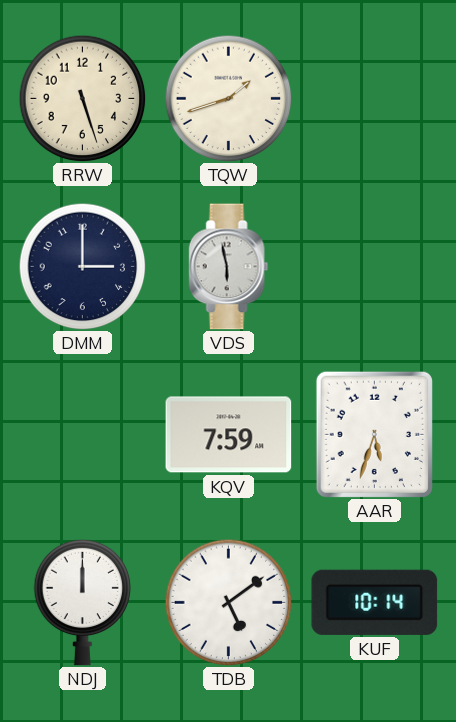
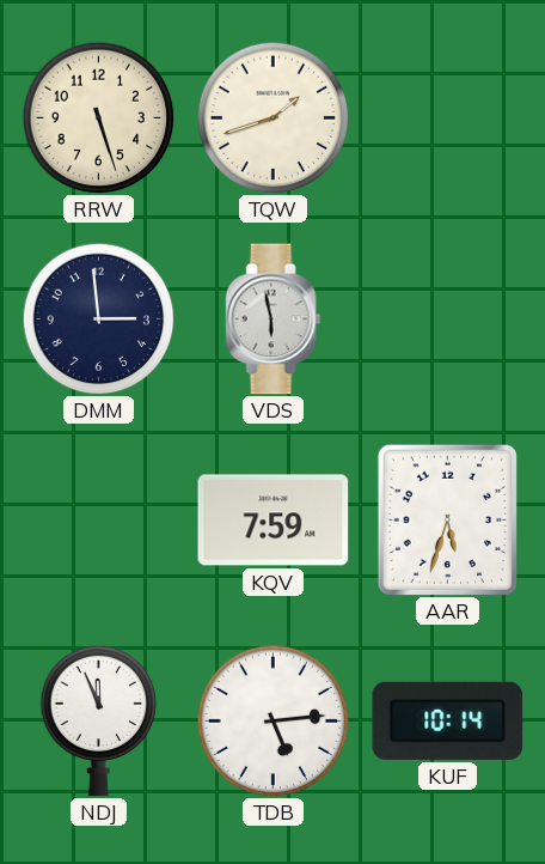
DMM: 3:00 -> 2:59
NDJ: 12:00 -> 11:56
TDB: 5:09 -> 5:14
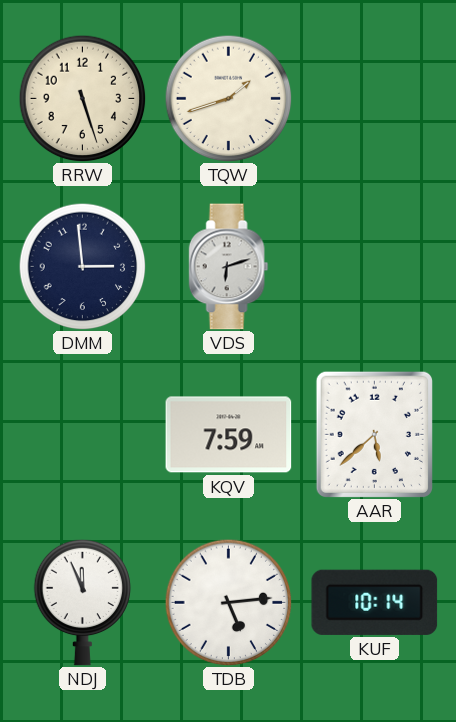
VDS: 5:58 -> 6:12
AAR: 5:33 -> 5:38
